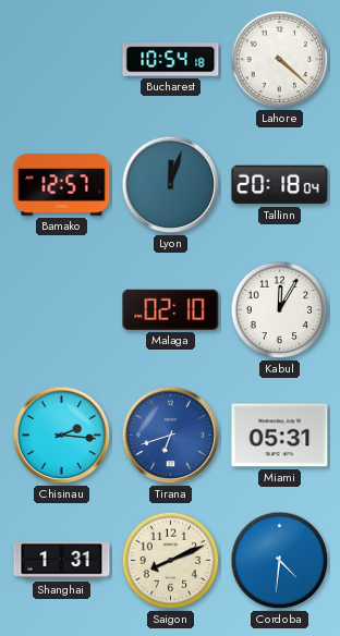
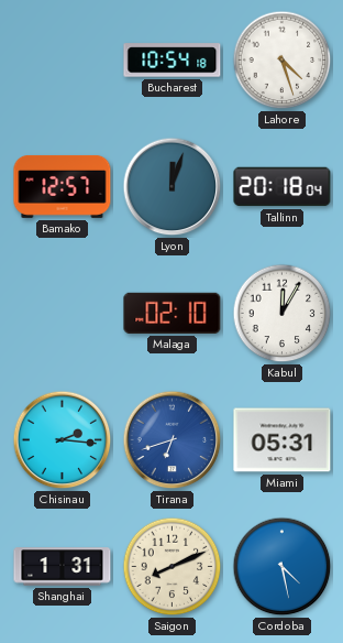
Lahore: 4:22 -> 4:27
Cordoba: 4:31 -> 4:28
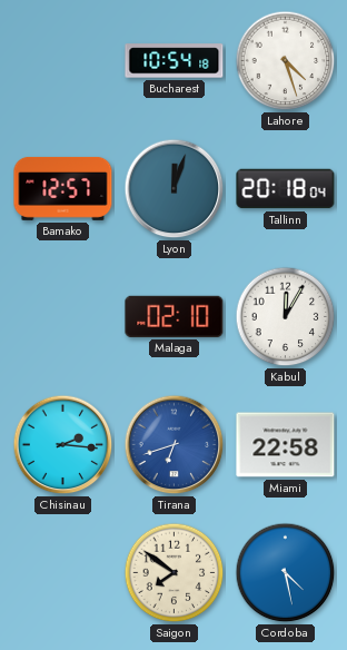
Miami: 05:31 -> 22:58
Shanghai: 1:31 -> none
Saigon: 8:11 -> 7:51
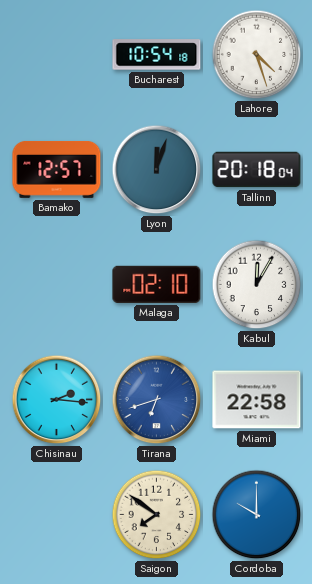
Cordoba: 4:28 -> 10:00
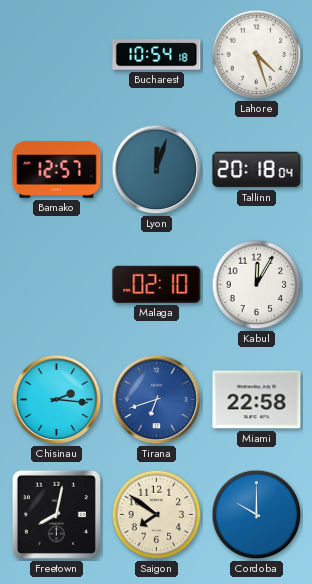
Freetown: none -> 8:02
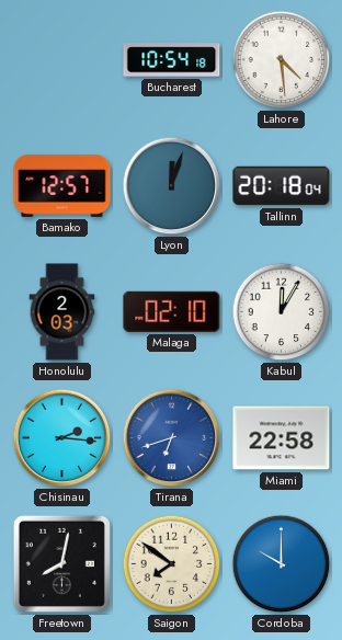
Lahore: 4:27 -> 4:29
Honolulu: none -> 2:03
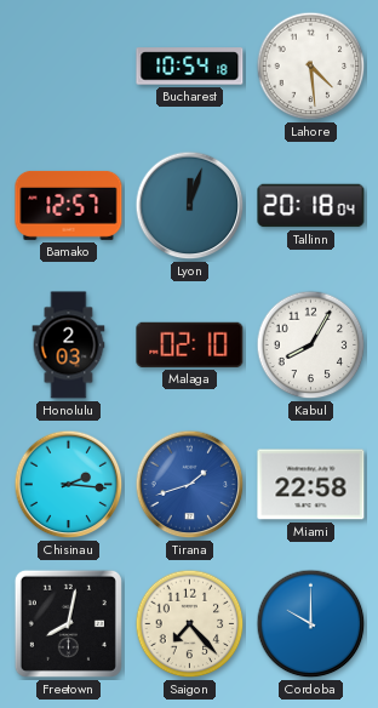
Kabul: 12:05 -> 8:05
Tirana: 6:42 -> 1:42
Saigon: 7:51 -> 7:23
